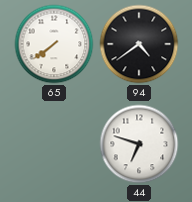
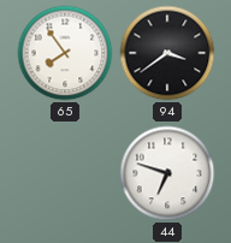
65: 7:39 -> 7:54
94: 4:39 -> 3:39
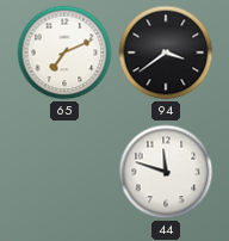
65: 7:54 -> 7:11
44: 6:48 -> 11:48
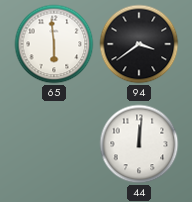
65: 7:11 -> 5:59
44: 11:48 -> 12:01
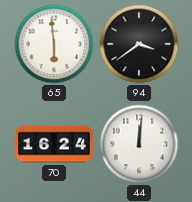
70: none -> 16:24
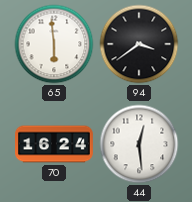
44: 12:01 -> 12:29
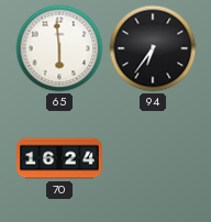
94: 3:39 -> 6:36
44: 12:29 -> none
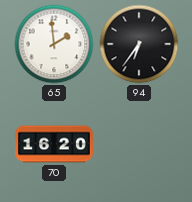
65: 5:59 -> 1:59
70: 16:24 -> 16:20
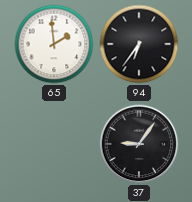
70: 16:20 -> none
37: none -> 9:06
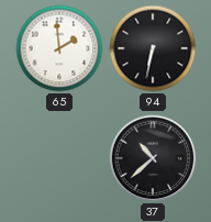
94: 6:36 -> 6:32
37: 9:06 -> 10:38
